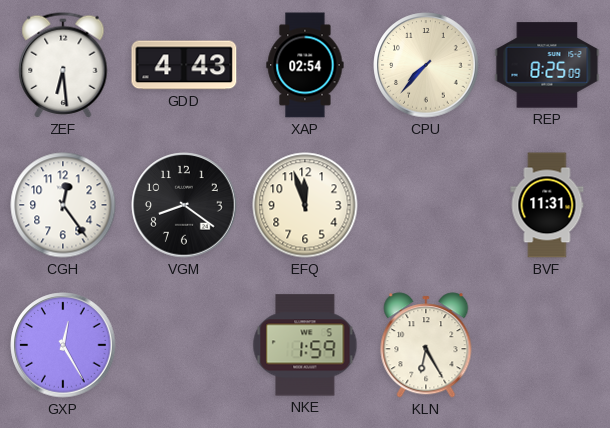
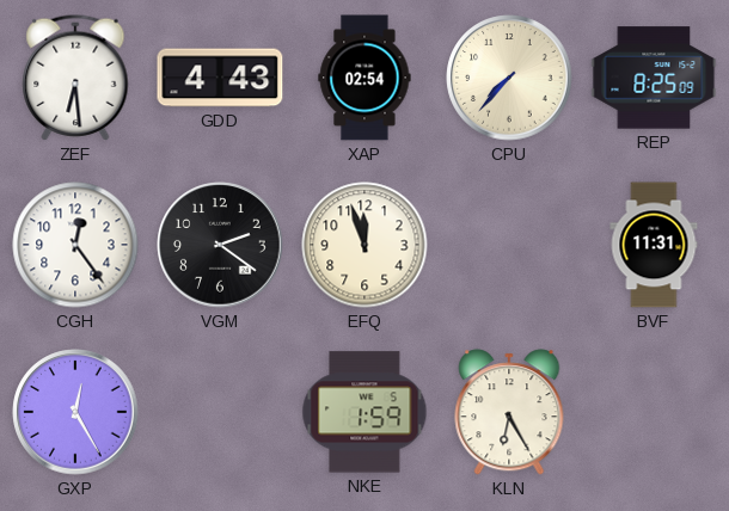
VGM: 8:21 -> 2:21
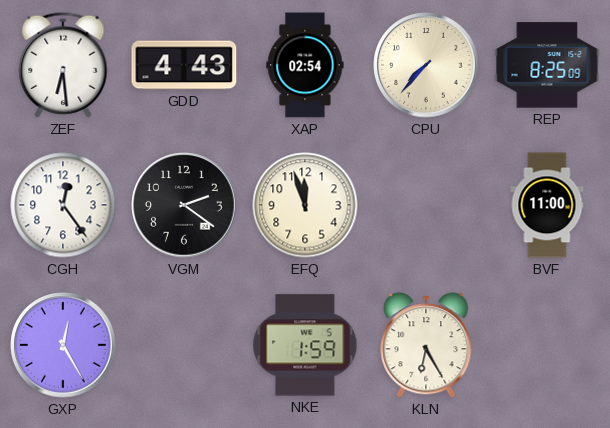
BVF: 11:31 -> 11:00
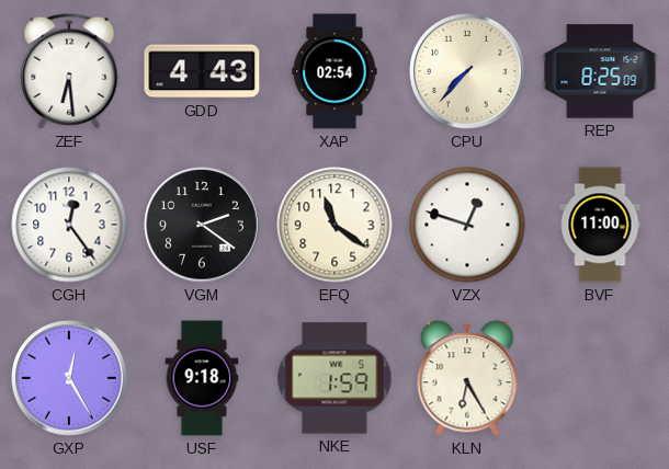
EFQ: 11:57 -> 11:21
VZX: none -> 12:48
USF: none -> 9:18
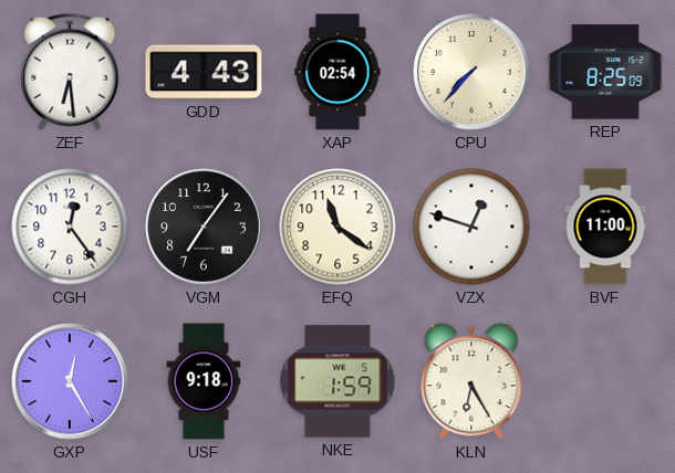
VGM: 2:21 -> 7:06
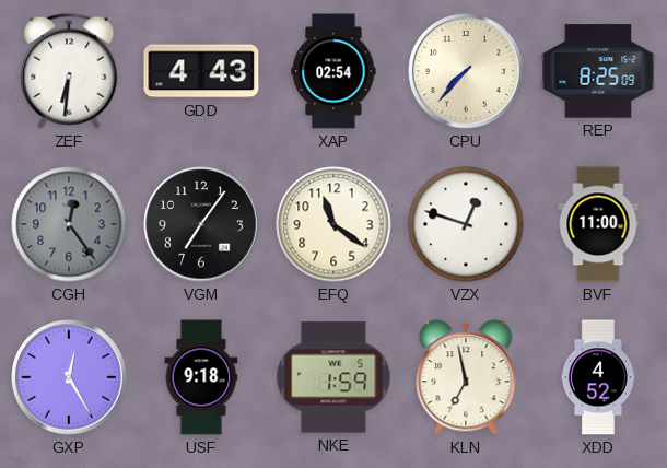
ZEF: 6:29 -> 6:31
CGH dial: white -> grey
KLN: 6:25 -> 6:58
XDD: none -> 4:52
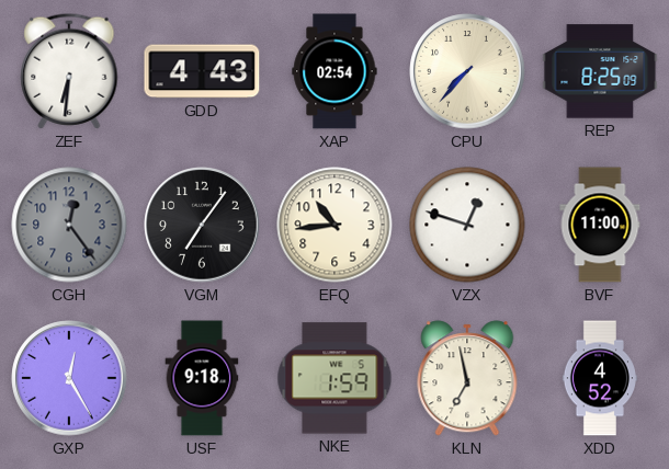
EFQ: 11:21 -> 10:44
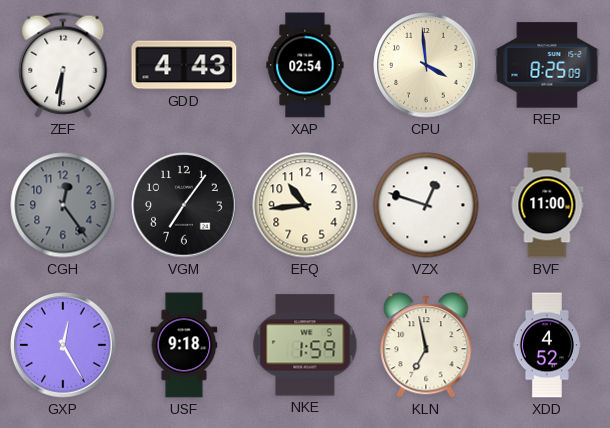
CPU: 7:37 -> 3:59
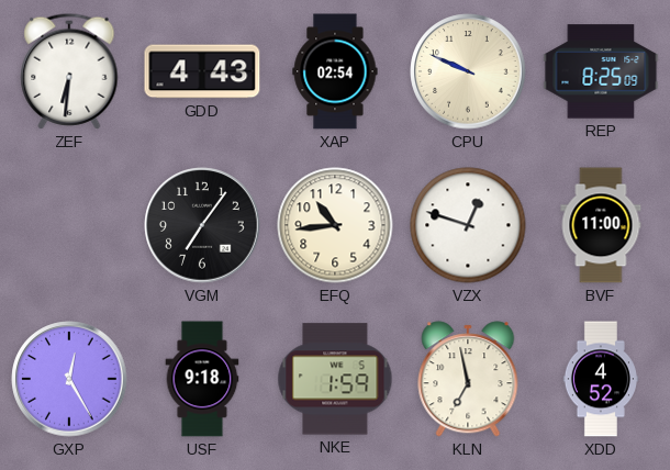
CPU: 3:59 -> 9:49
CGH: 12:24 -> none
